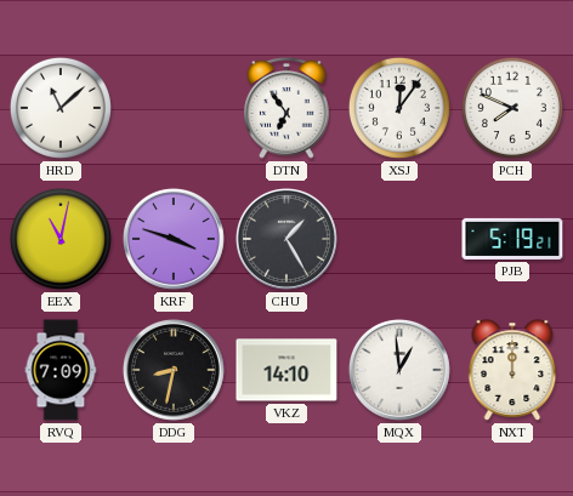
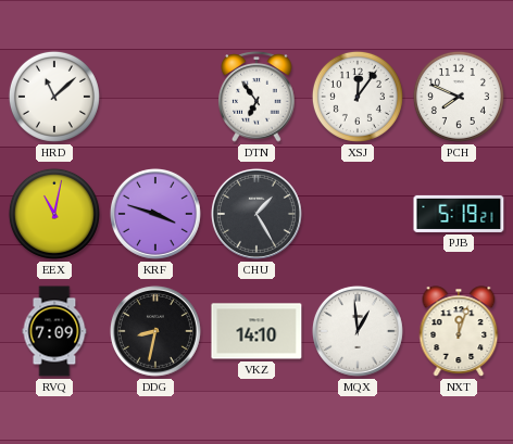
NXT: 12:00 -> 12:03
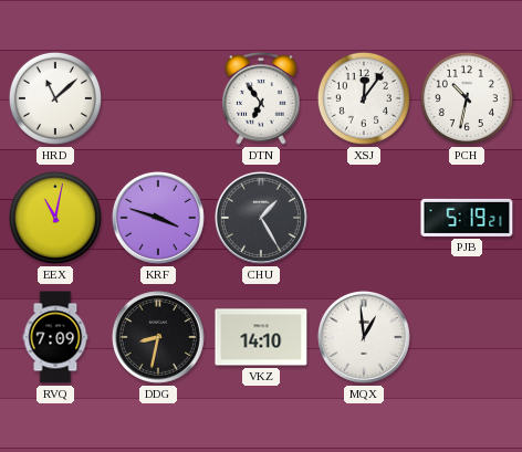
PCH: 7:49 -> 10:32
NXT: 12:03 -> none
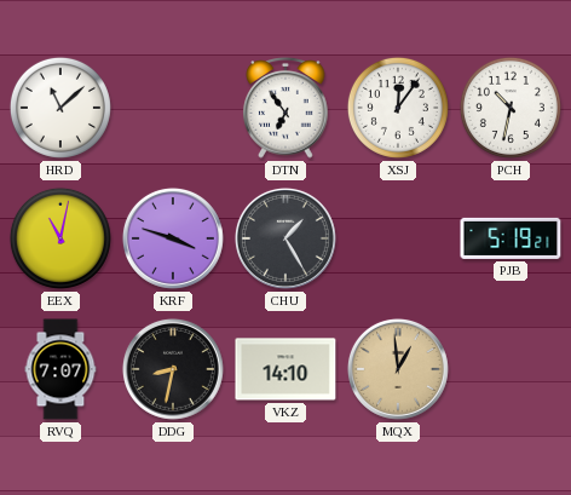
RVQ: 7:09 -> 7:07
MQX dial: white -> champagne
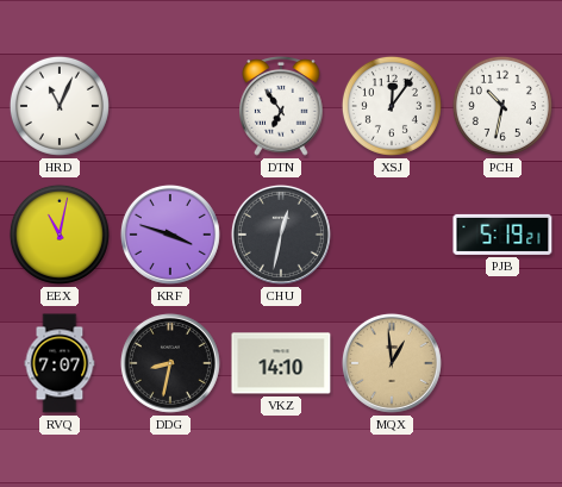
HRD: 11:08 -> 11:04
CHU: 1:25 -> 12:32
